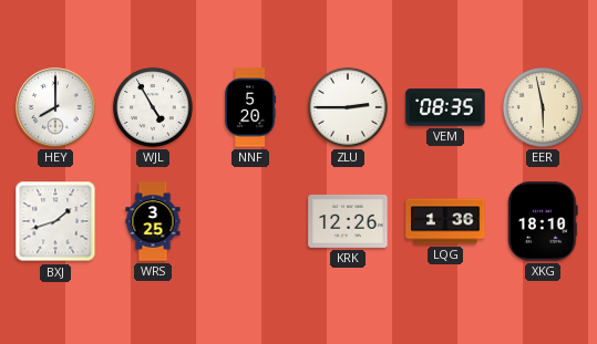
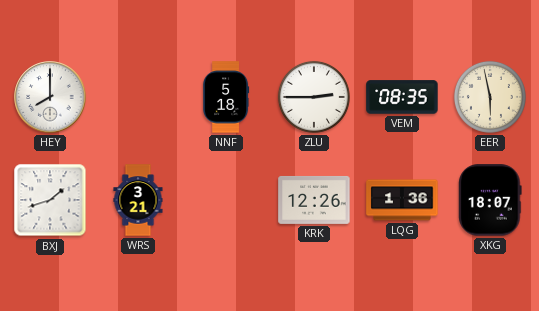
WJL: 4:55 -> none
NNF: 5:20 -> 5:18
WRS: 3:25 -> 3:21
XKG: 18:10 -> 18:07
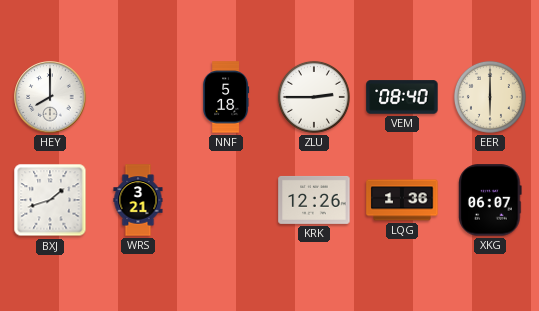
VEM: 08:35 -> 08:40
EER: 5:58 -> 6:00
XKG: 18:07 -> 06:07
